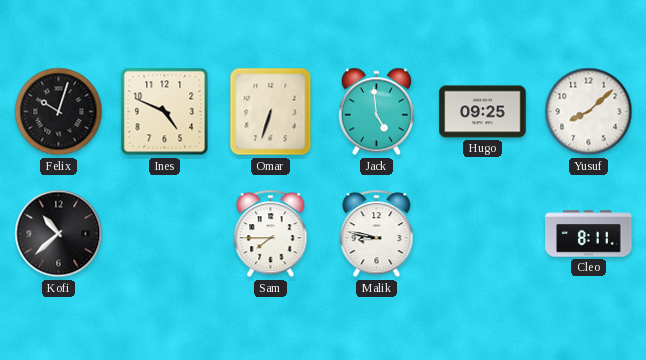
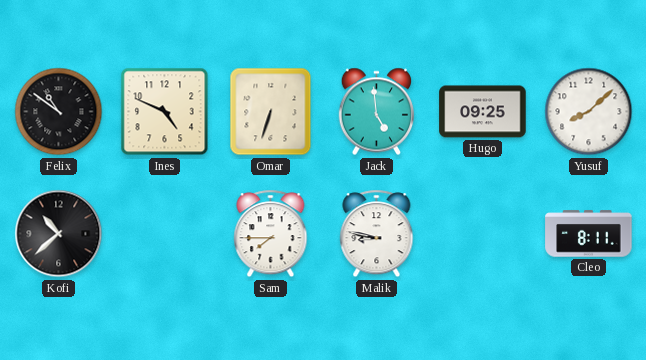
Felix: 10:03 -> 10:51
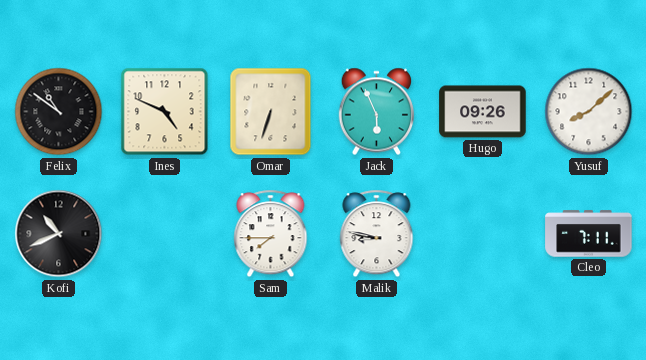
Jack: 4:59 -> 5:56
Hugo: 09:25 -> 09:26
Kofi: 10:38 -> 10:41
Cleo: 8:11 -> 7:11
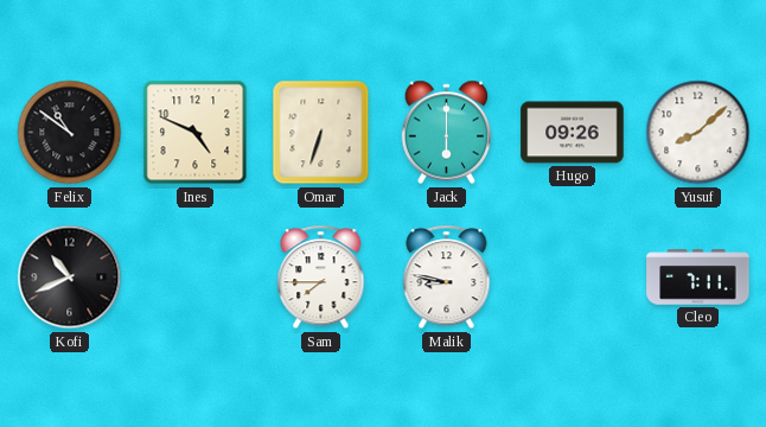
Jack: 5:56 -> 6:00
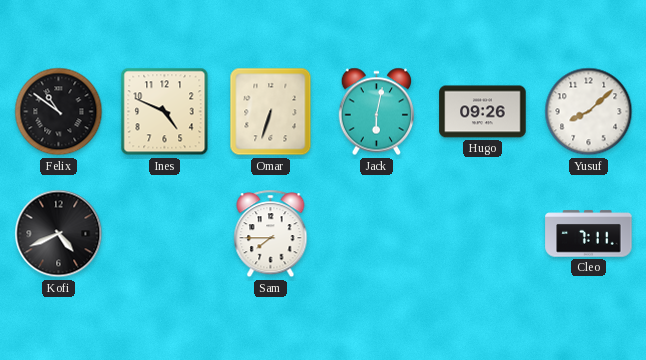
Jack: 6:00 -> 6:02
Kofi: 10:41 -> 4:41
Malik: 8:47 -> none
